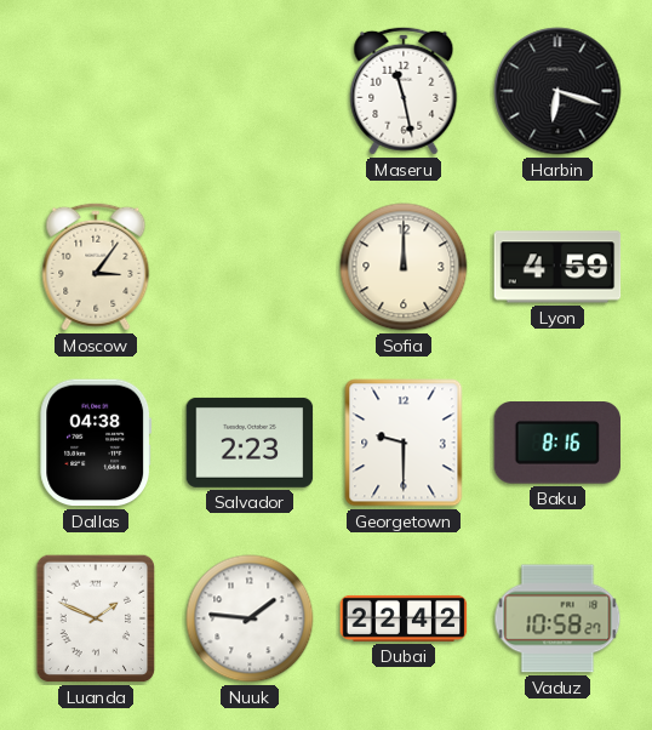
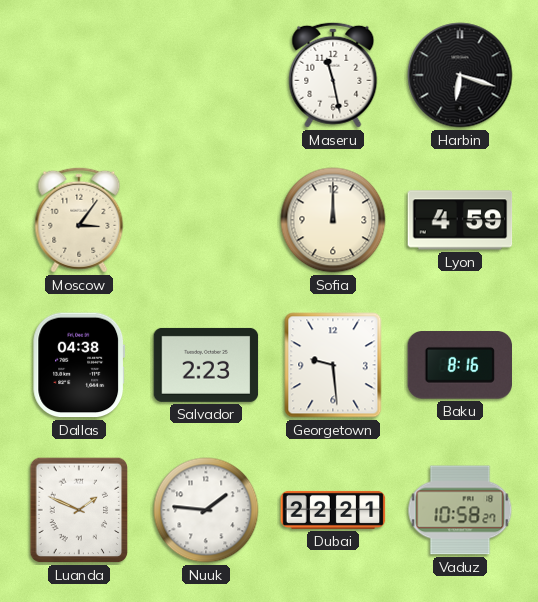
Georgetown: 9:30 -> 9:29
Dubai: 22:42 -> 22:21
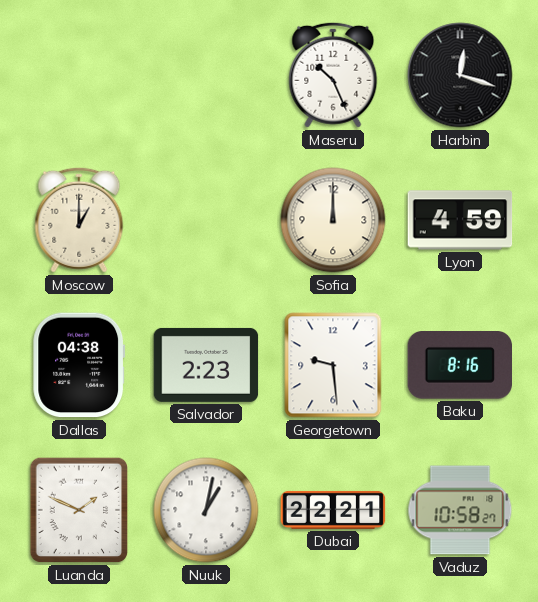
Maseru: 11:28 -> 10:26
Harbin: 6:18 -> 12:18
Moscow: 3:06 -> 1:00
Nuuk: 1:46 -> 1:02
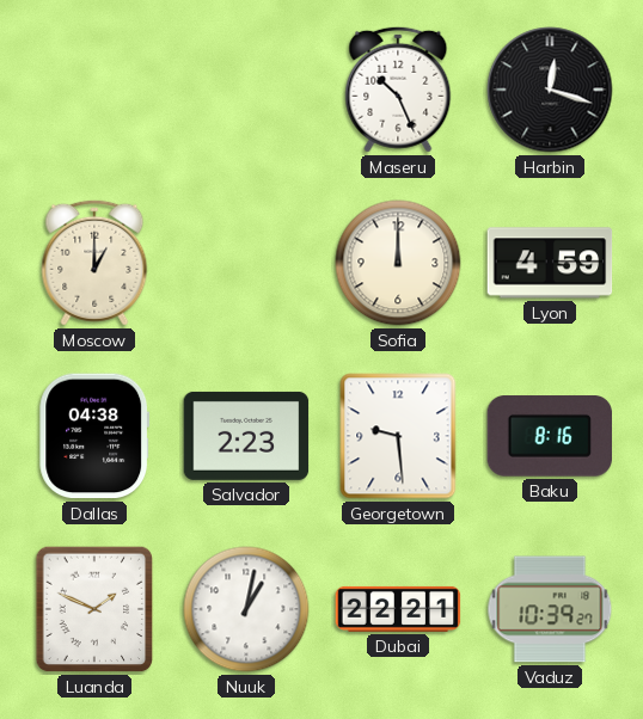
Vaduz: 10:58 -> 10:39
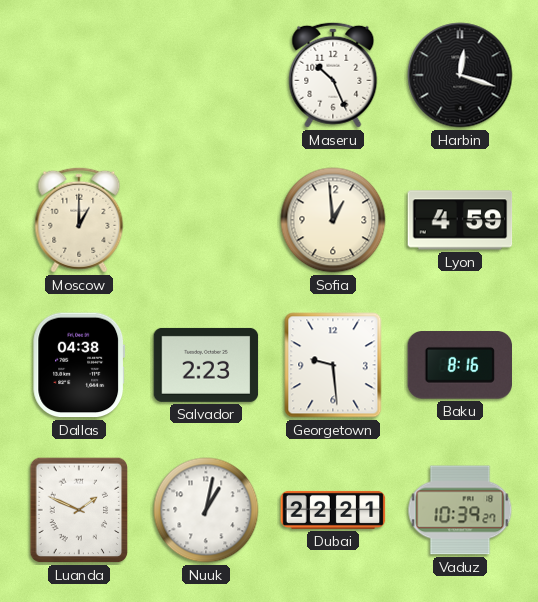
Sofia: 12:00 -> 12:59
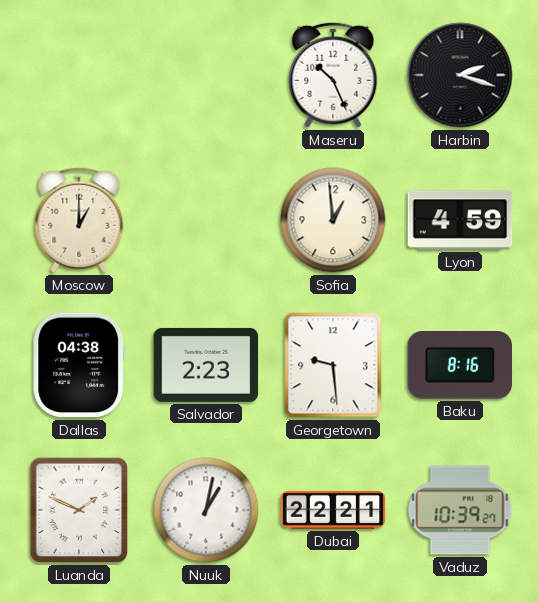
Harbin: 12:18 -> 2:18
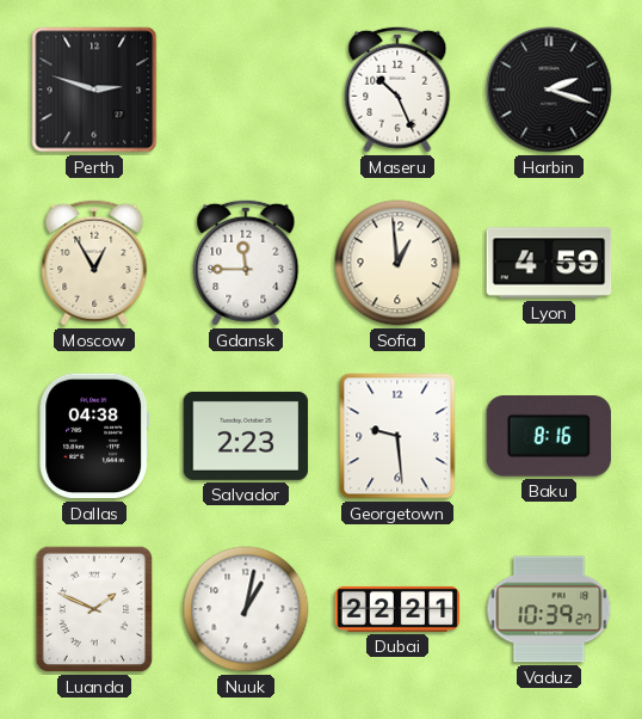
Perth: none -> 2:48
Moscow: 1:00 -> 12:55
Gdansk: none -> 11:45
